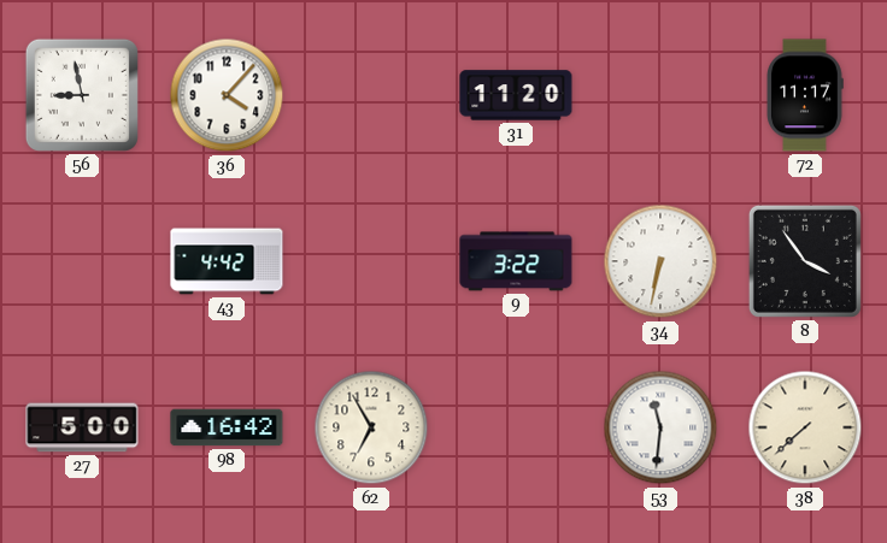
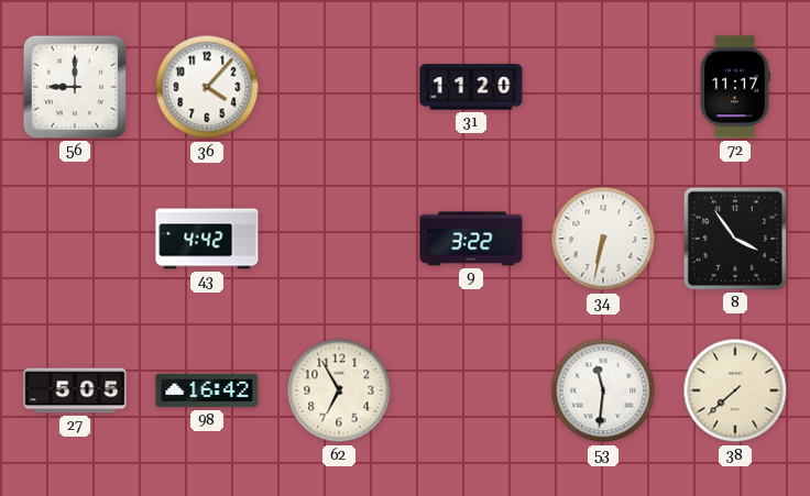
56: 8:58 -> 9:00
27: 5:00 -> 5:05
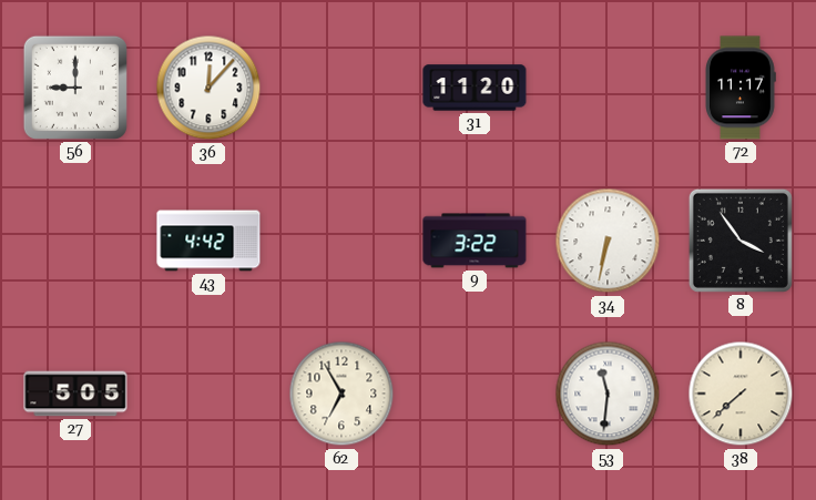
36: 4:07 -> 12:07
98: 16:42 -> none
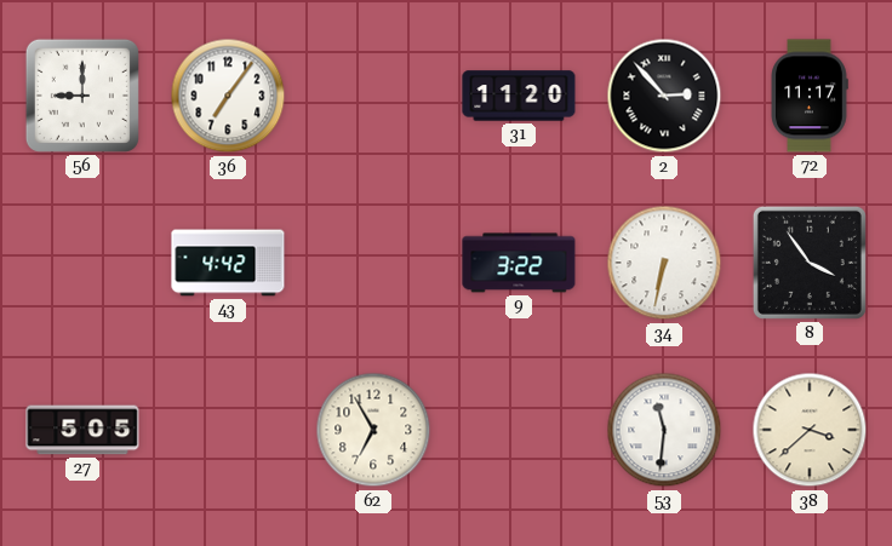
36: 12:07 -> 7:06
2: none -> 2:53
38: 7:38 -> 3:38
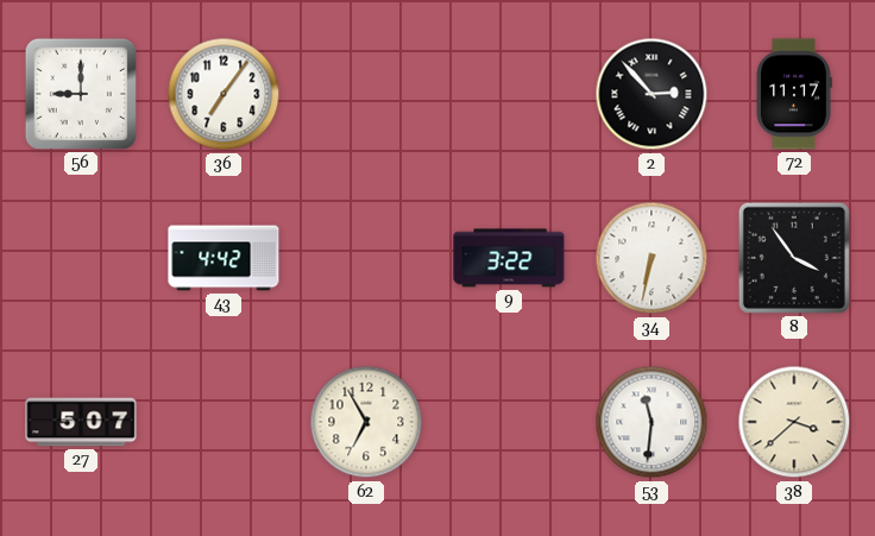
31: 11:20 -> none
27: 5:05 -> 5:07
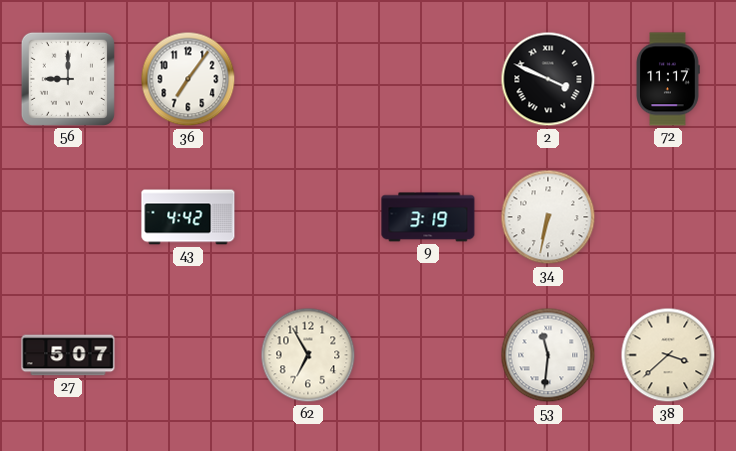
2: 2:53 -> 3:49
9: 3:22 -> 3:19
8: 3:54 -> none
